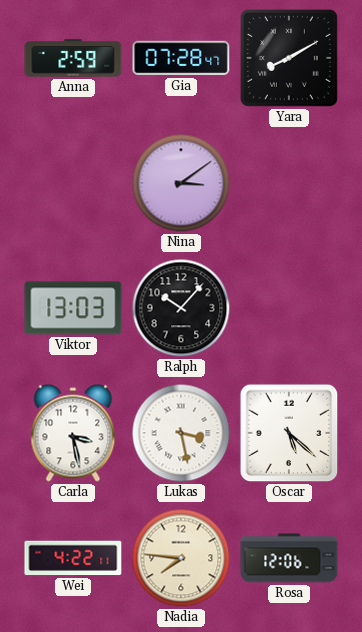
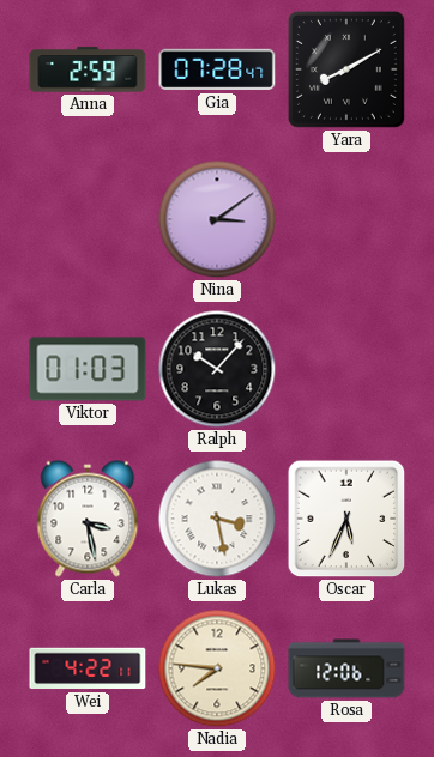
Viktor: 13:03 -> 01:03
Oscar: 5:22 -> 5:34
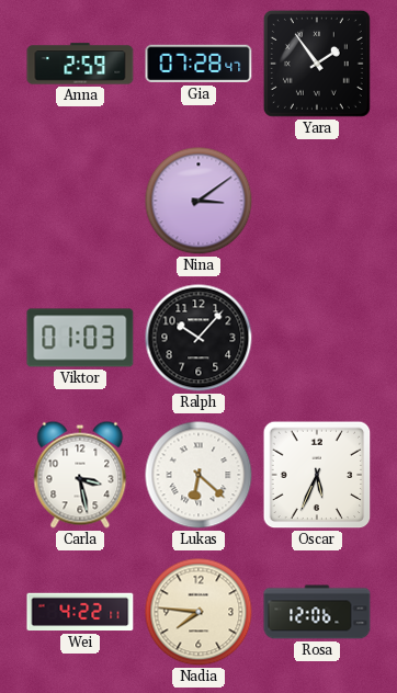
Yara: 8:10 -> 1:54
Lukas: 3:28 -> 6:22
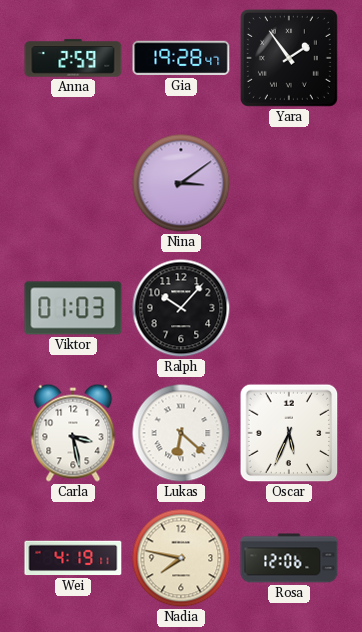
Gia: 07:28 -> 19:28
Wei: 4:22 -> 4:19
Nadia: 7:46 -> 7:47
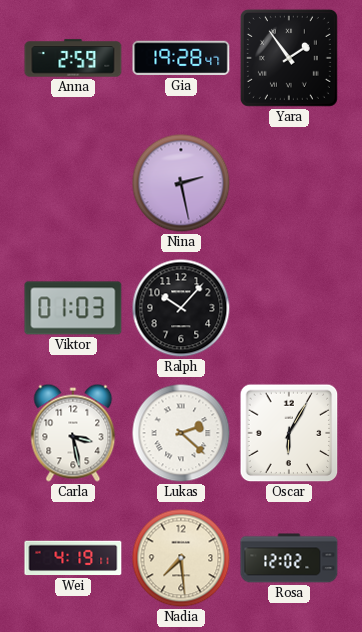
Nina: 3:09 -> 2:28
Lukas: 6:22 -> 2:22
Oscar: 5:34 -> 6:05
Nadia: 7:47 -> 7:29
Rosa: 12:06 -> 12:02
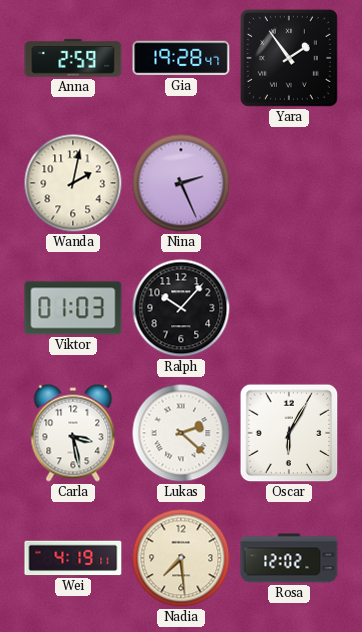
Wanda: none -> 2:02
Nina: 2:28 -> 2:26
